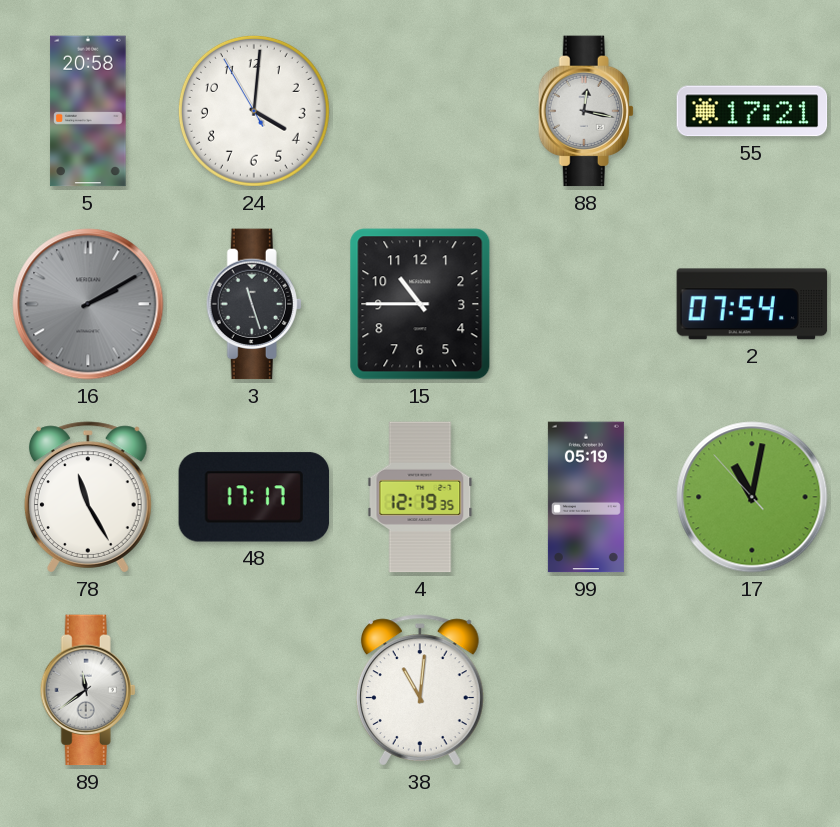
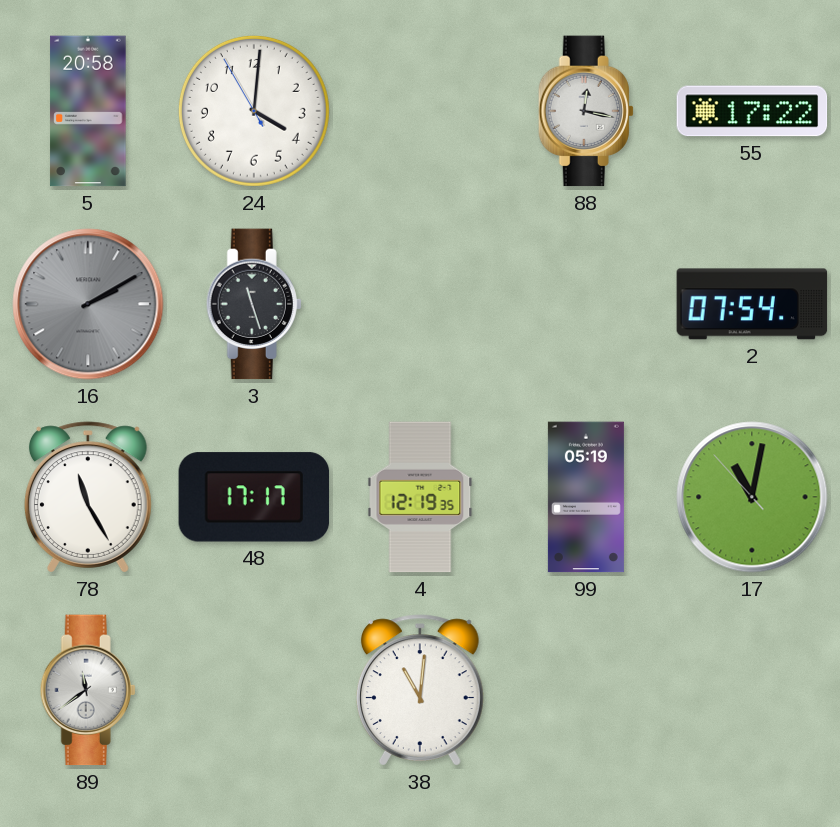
55: 17:21 -> 17:22
15: 10:45 -> none
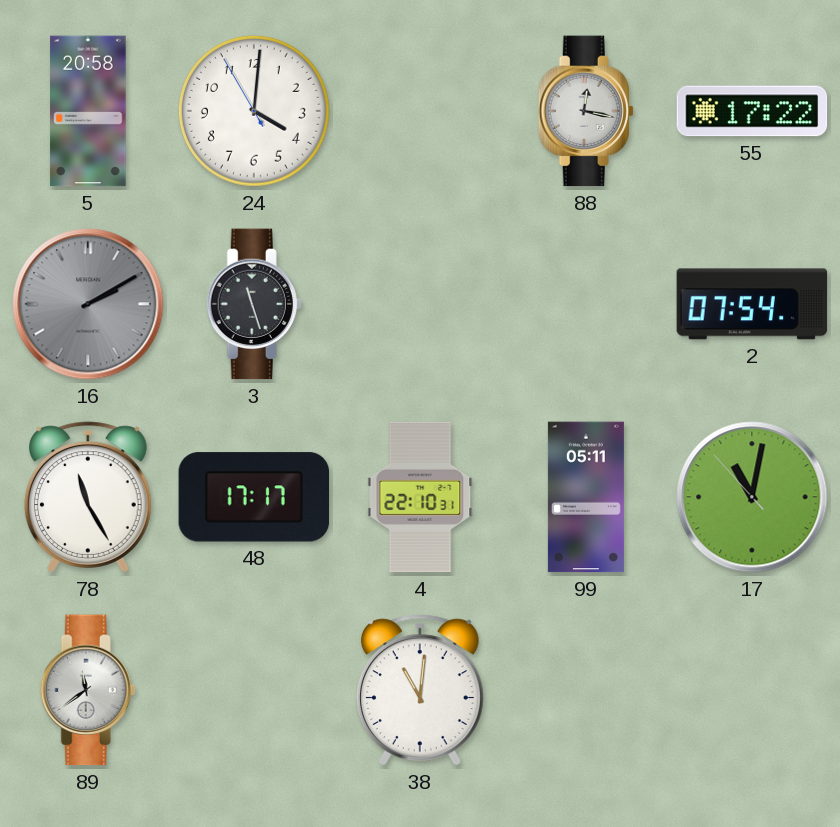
4: 12:19 -> 22:10
99: 05:19 -> 05:11
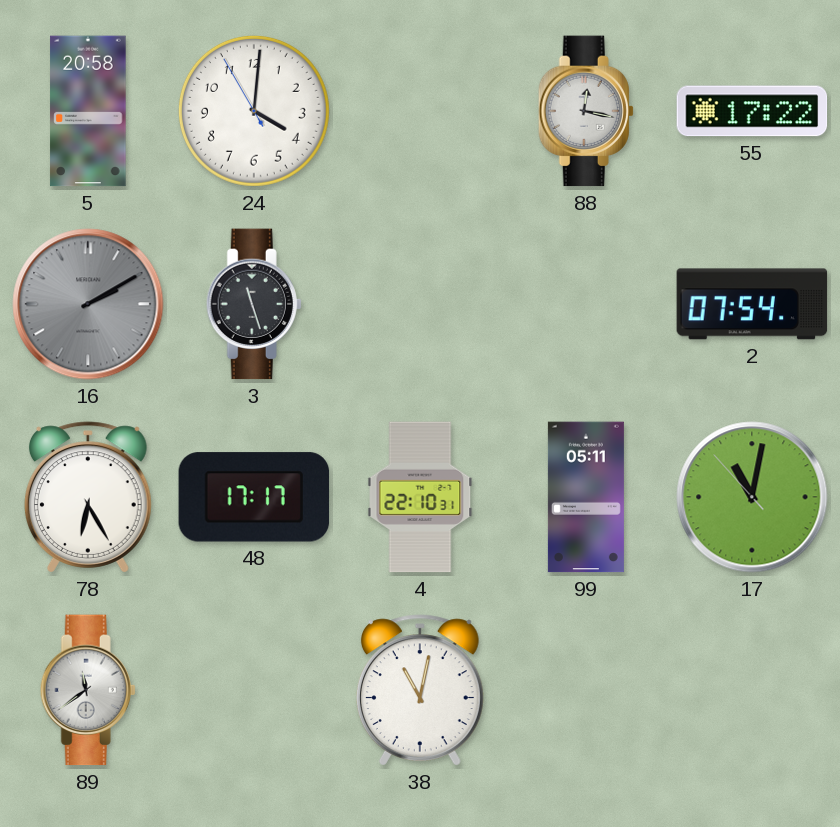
78: 11:25 -> 6:25
38: 11:01 -> 11:02
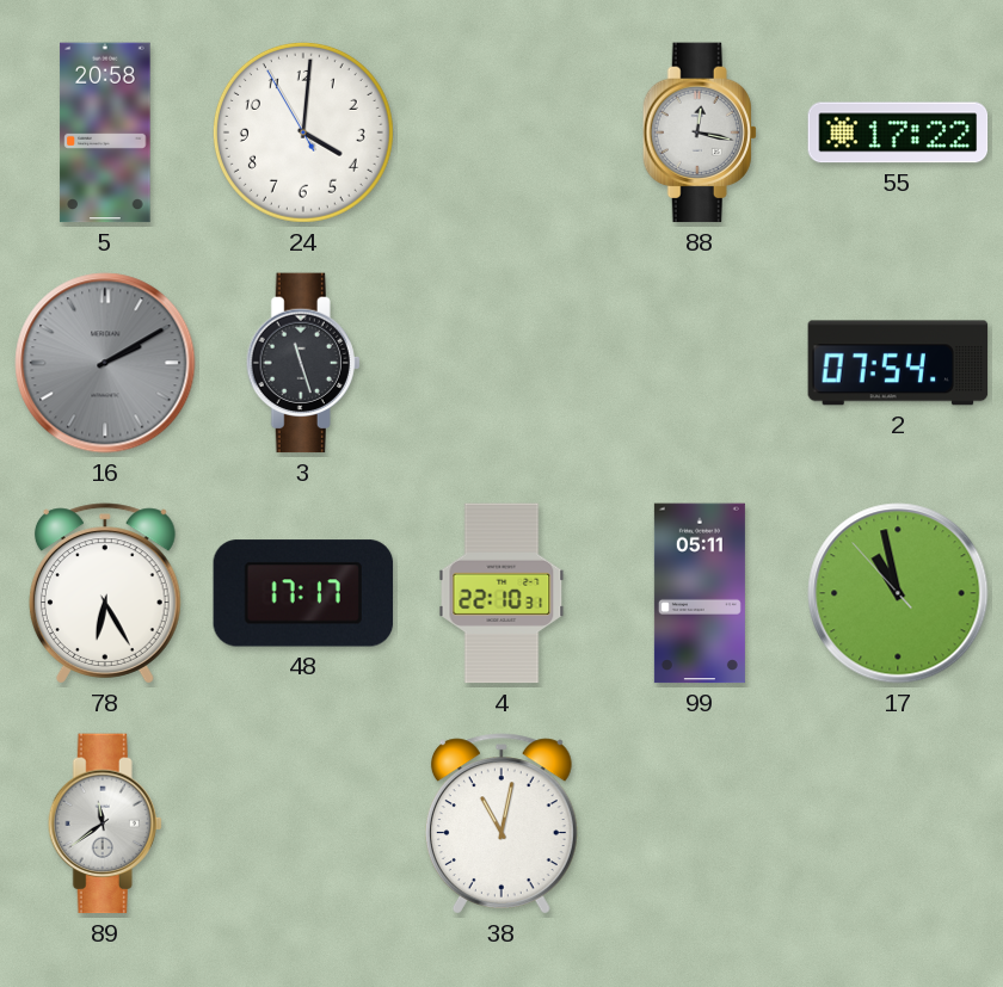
17: 11:01 -> 10:57
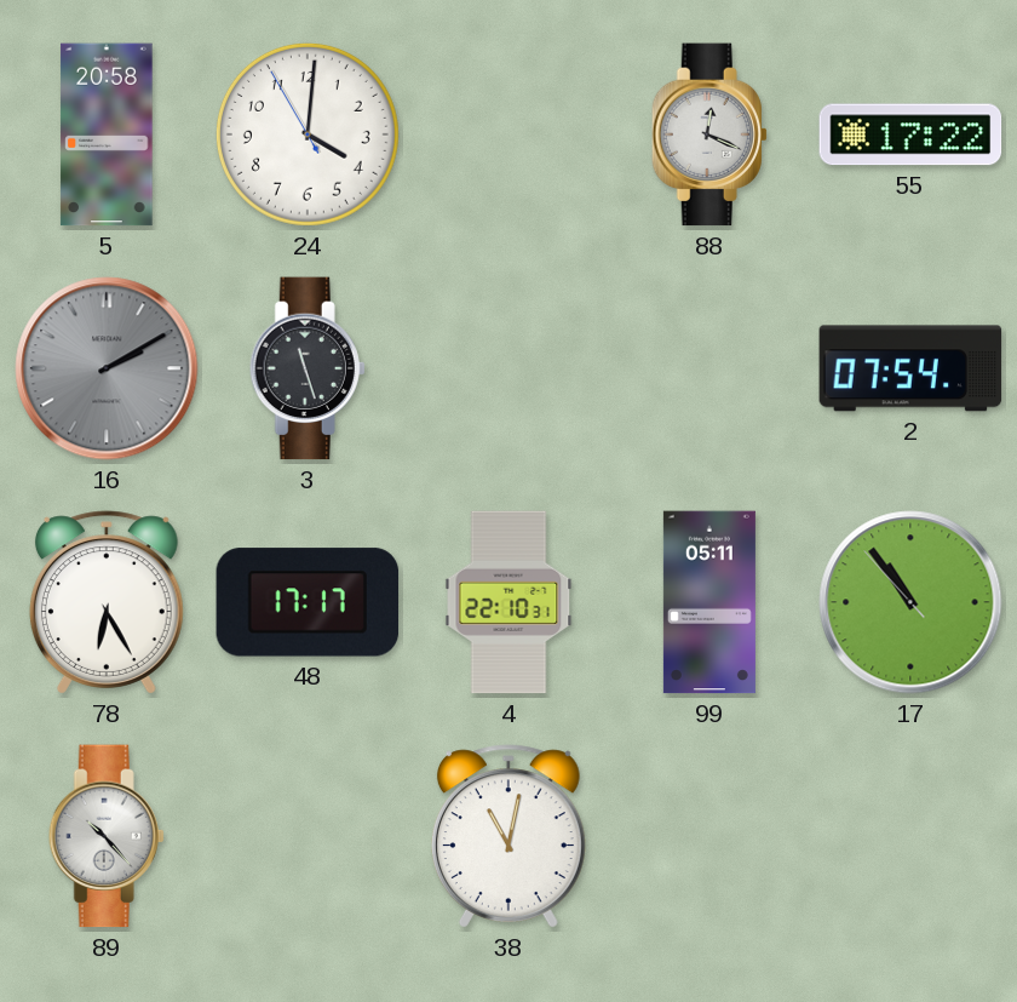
88: 12:17 -> 12:19
17: 10:57 -> 10:53
89: 11:39 -> 10:23
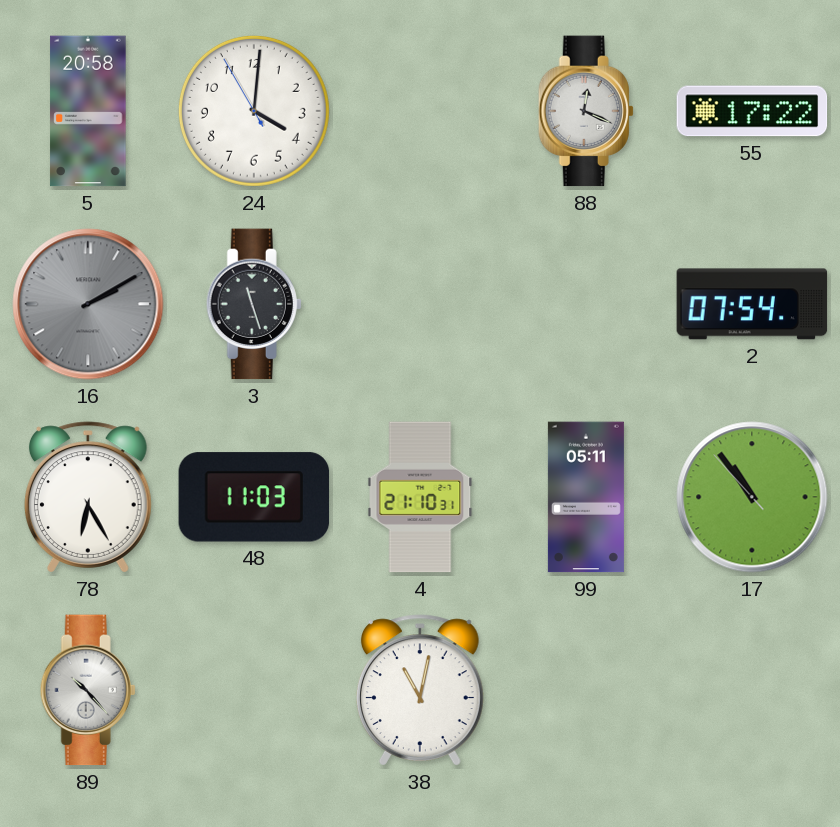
48: 17:17 -> 11:03
4: 22:10 -> 21:10
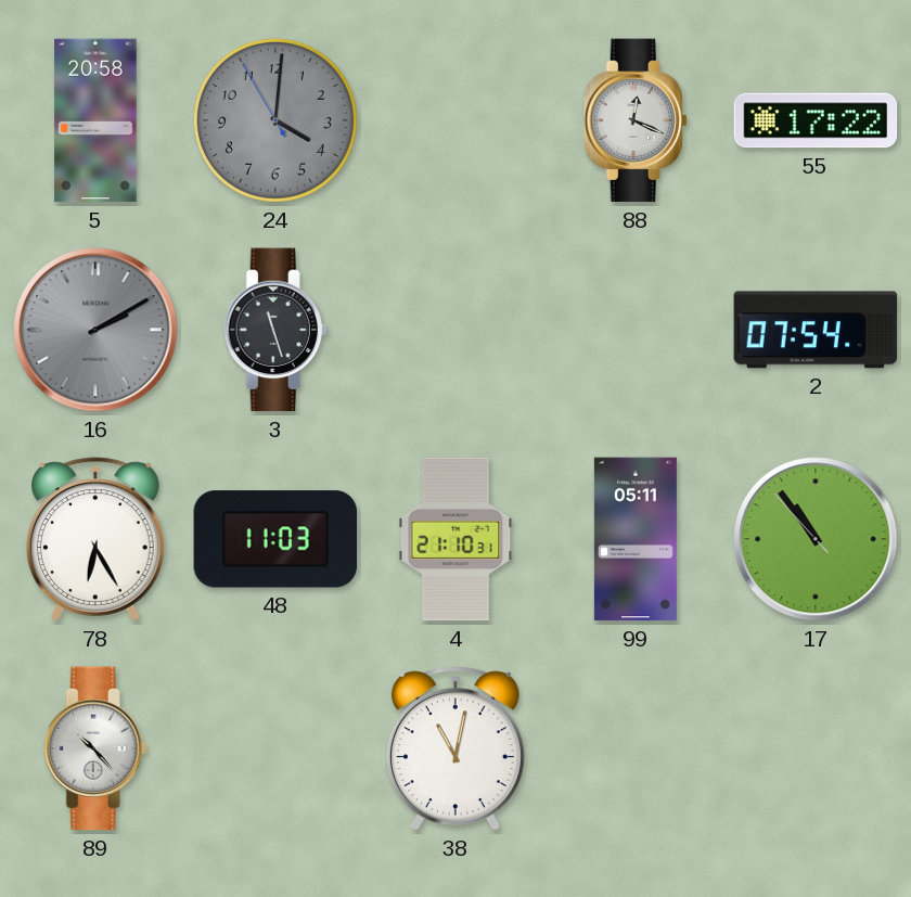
24 dial: white -> grey
